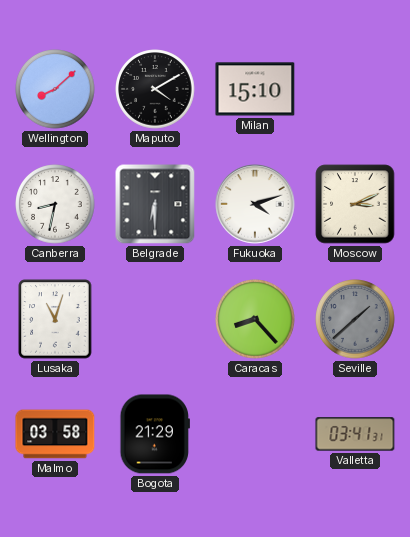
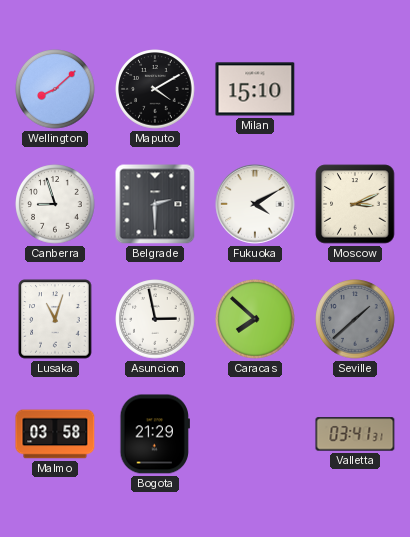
Canberra: 8:32 -> 8:57
Belgrade: 6:30 -> 2:30
Fukuoka: 4:12 -> 4:10
Asuncion: none -> 2:58
Caracas: 8:23 -> 7:52
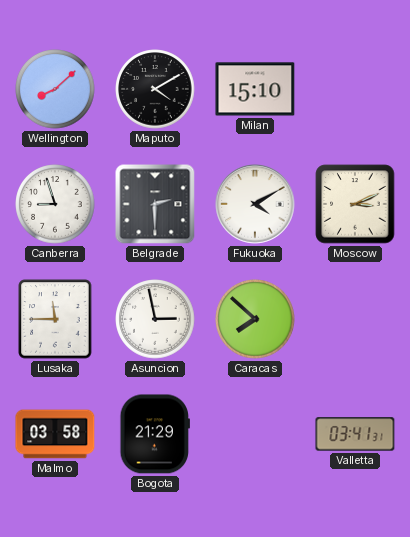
Lusaka: 11:03 -> 11:45
Seville: 1:38 -> none
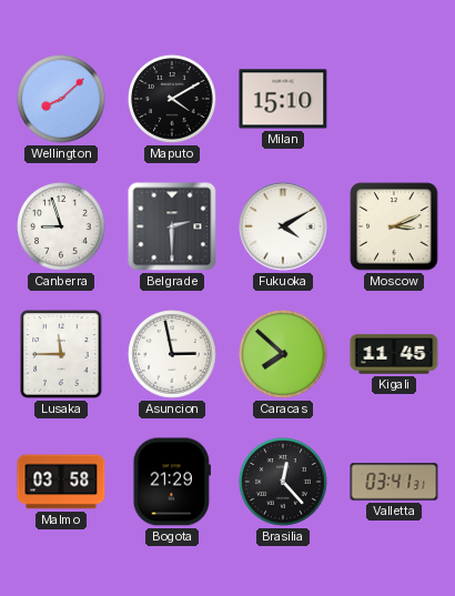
Kigali: none -> 11:45
Brasilia: none -> 12:23
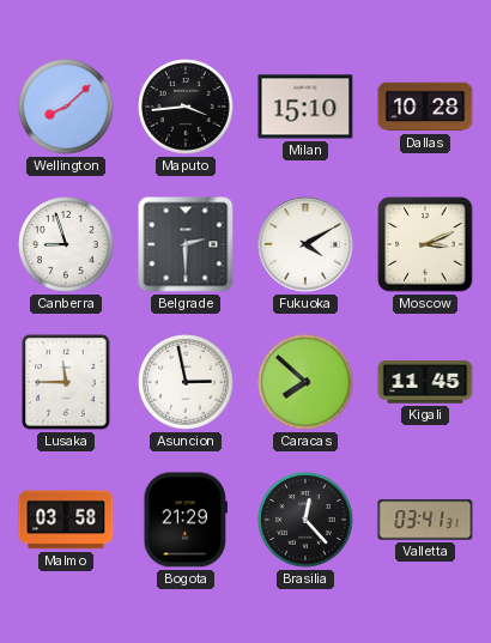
Maputo: 4:10 -> 3:44
Dallas: none -> 10:28
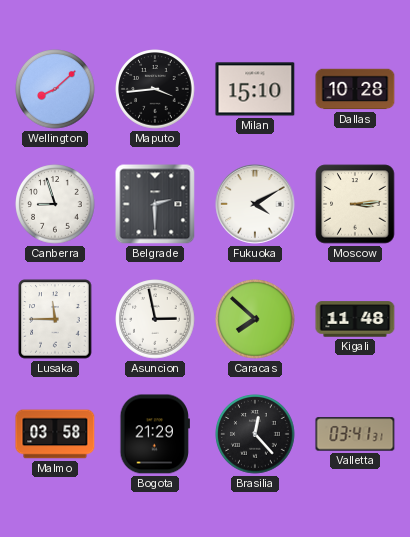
Moscow: 3:11 -> 3:14
Kigali: 11:45 -> 11:48
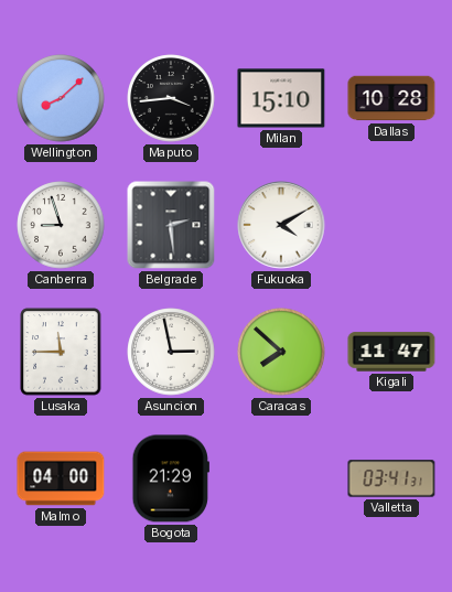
Belgrade: 2:30 -> 2:29
Moscow: 3:14 -> none
Kigali: 11:48 -> 11:47
Malmo: 03:58 -> 04:00
Brasilia: 12:23 -> none
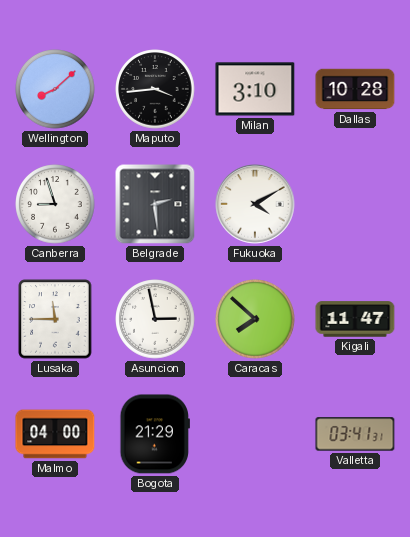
Milan: 15:10 -> 3:10
